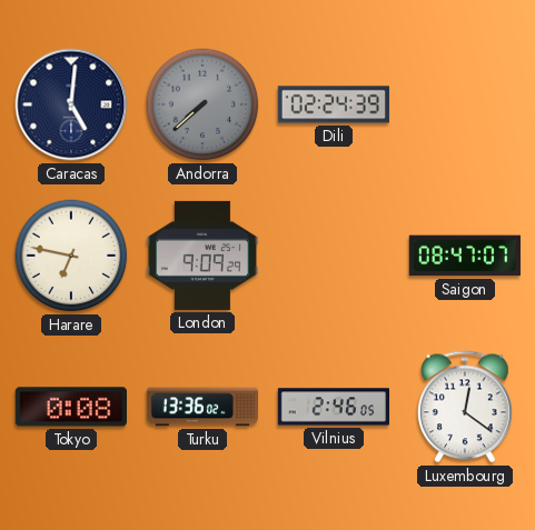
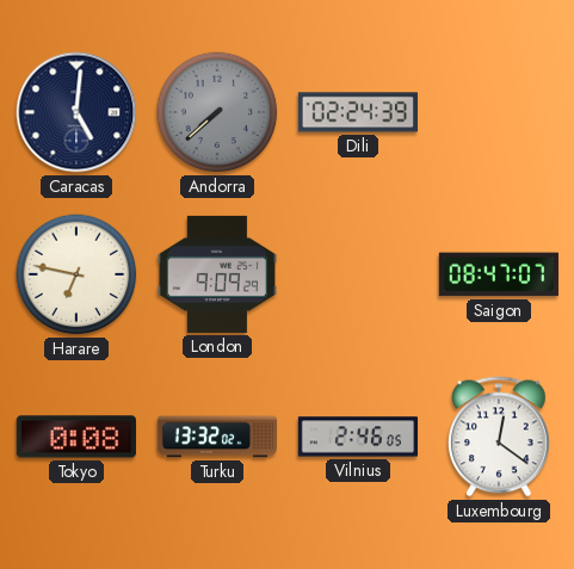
Turku: 13:36 -> 13:32
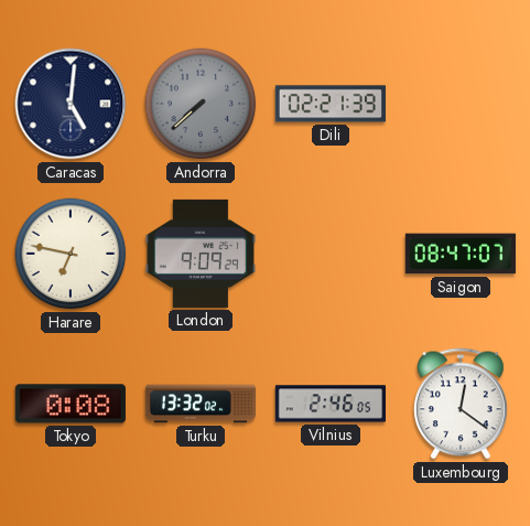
Dili: 02:24 -> 02:21
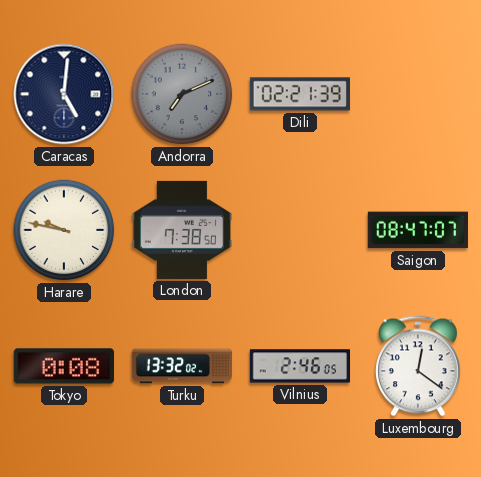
Andorra: 7:38 -> 7:11
Harare: 6:47 -> 9:47
London: 9:09 -> 7:38
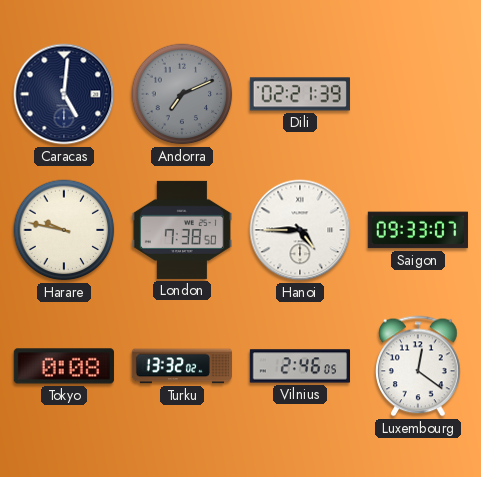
Hanoi: none -> 4:45
Saigon: 08:47 -> 09:33
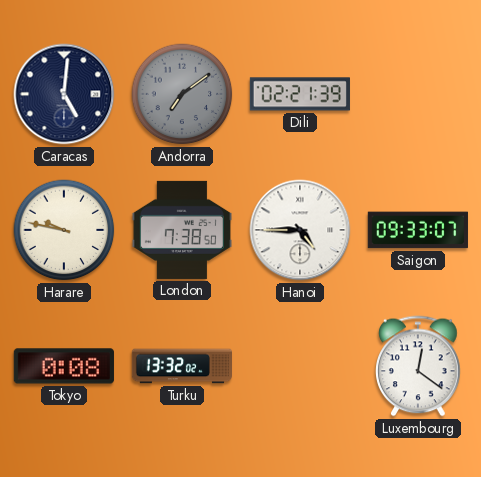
Andorra: 7:11 -> 7:09
Vilnius: 2:46 -> none
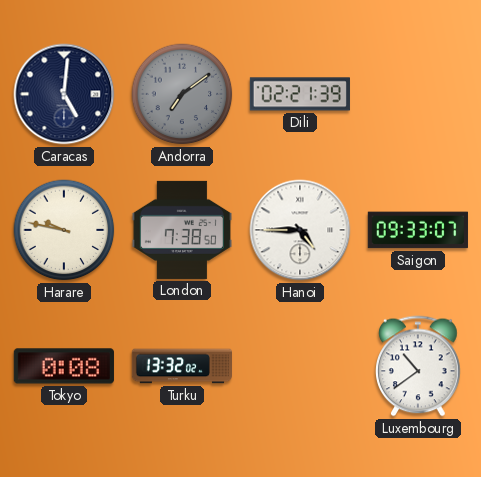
Luxembourg: 12:21 -> 10:39
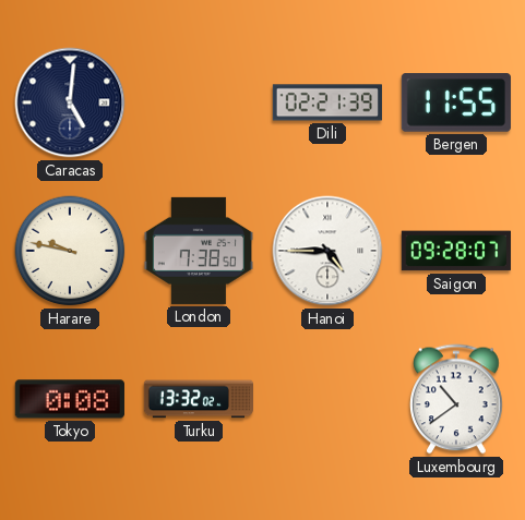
Andorra: 7:09 -> none
Bergen: none -> 11:55
Saigon: 09:33 -> 09:28
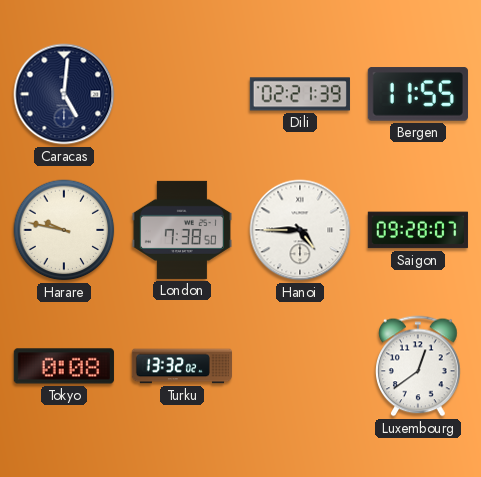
Luxembourg: 10:39 -> 12:39
